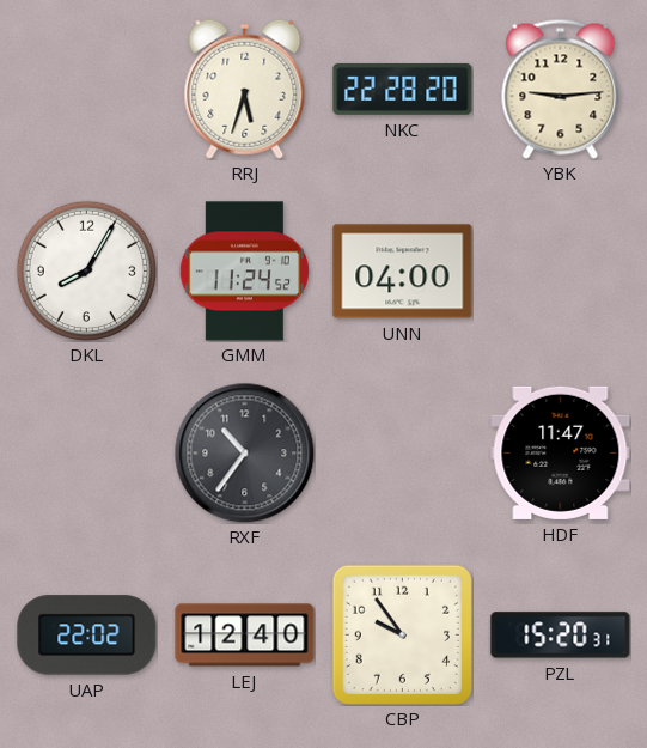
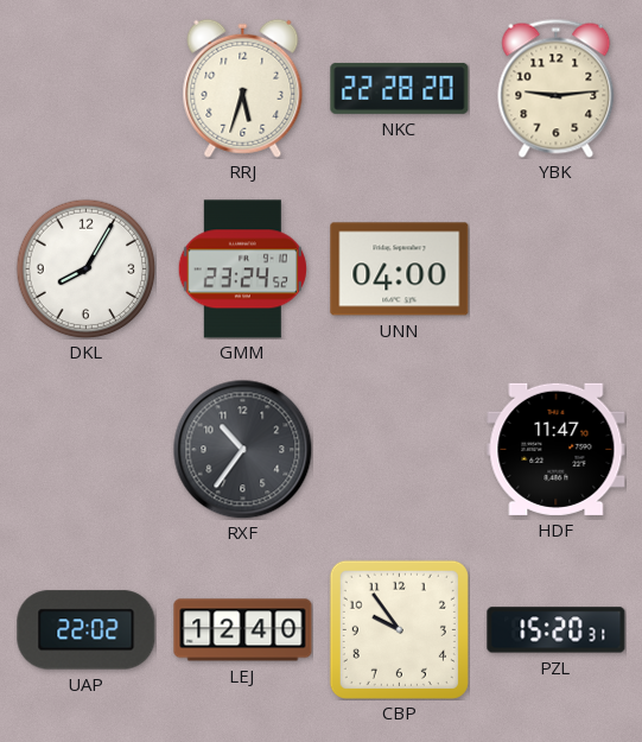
GMM: 11:24 -> 23:24
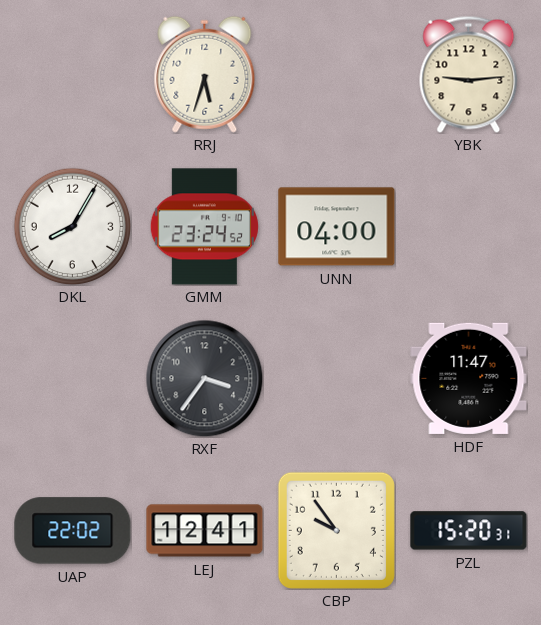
NKC: 22:28 -> none
RXF: 10:36 -> 3:36
LEJ: 12:40 -> 12:41
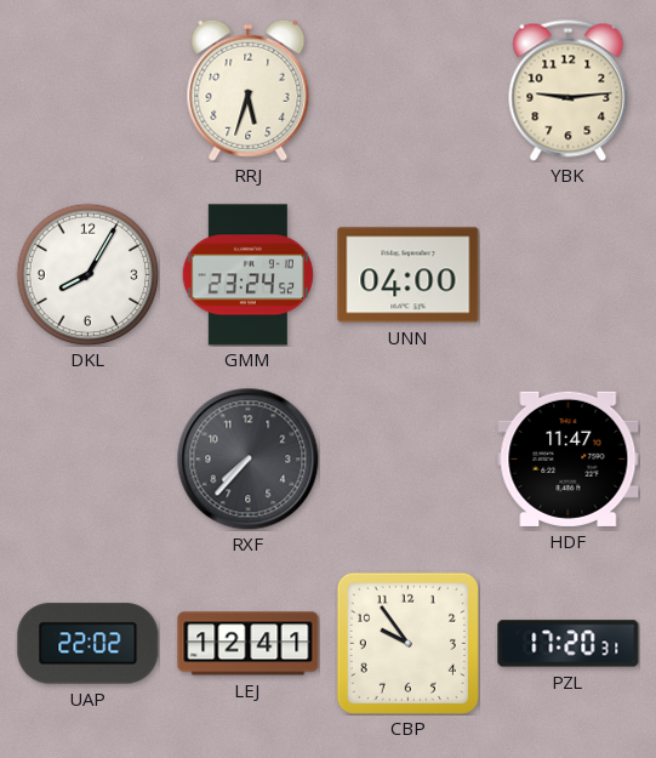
RXF: 3:36 -> 7:37
PZL: 15:20 -> 17:20
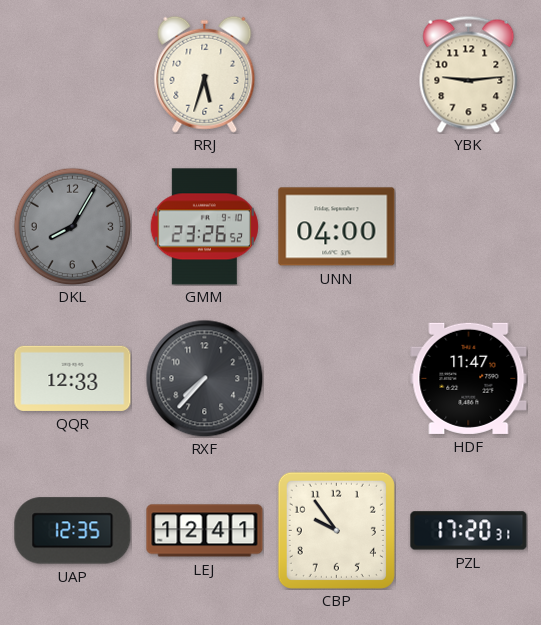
DKL dial: white -> grey
GMM: 23:24 -> 23:26
QQR: none -> 12:33
UAP: 22:02 -> 12:35
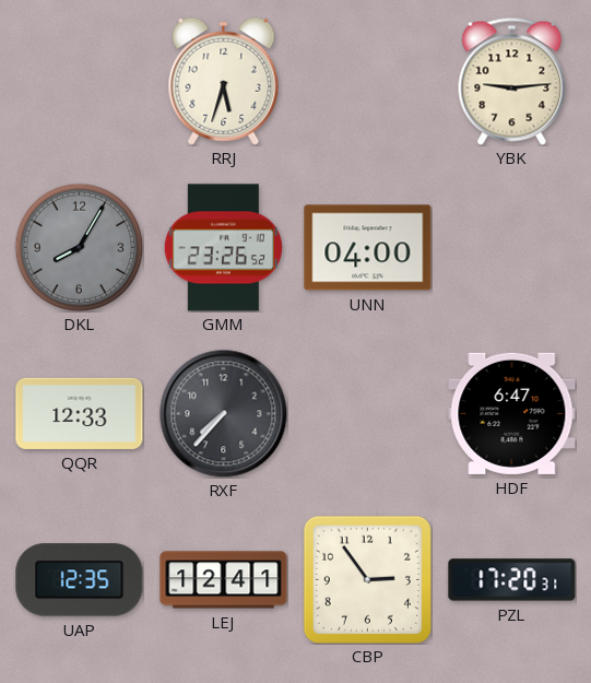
HDF: 11:47 -> 6:47
CBP: 9:54 -> 2:54
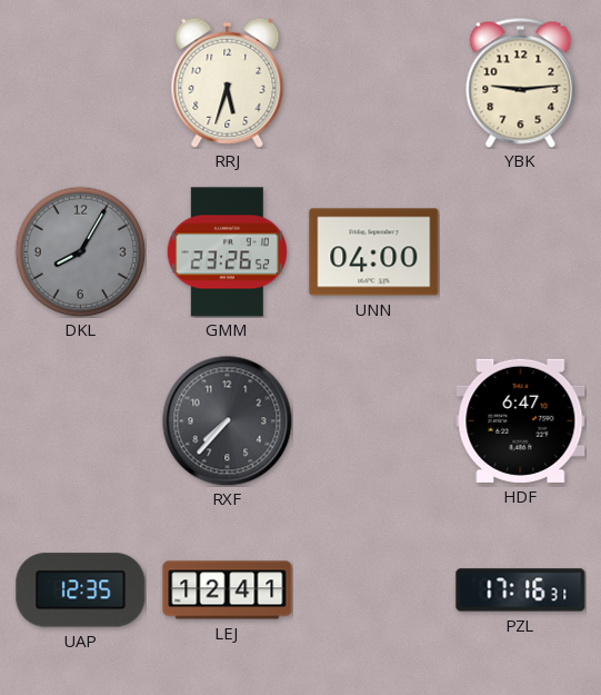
QQR: 12:33 -> none
CBP: 2:54 -> none
PZL: 17:20 -> 17:16
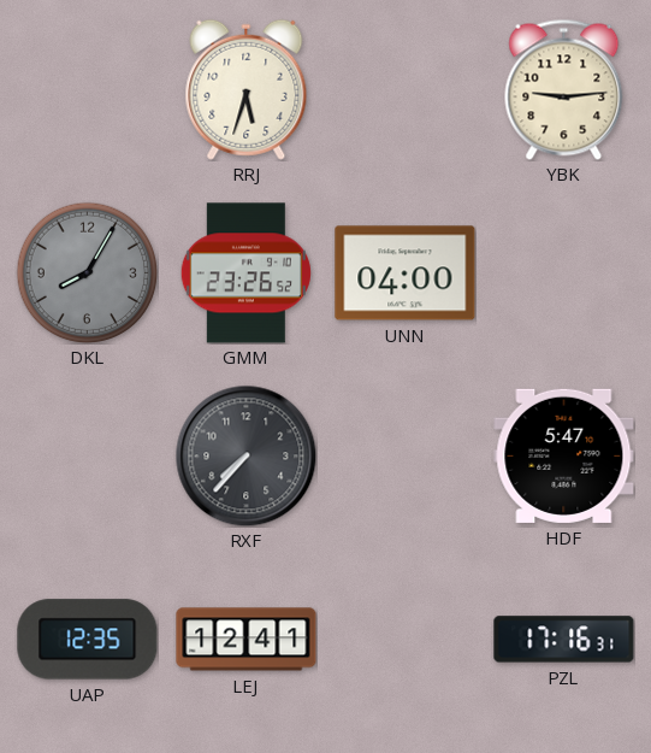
HDF: 6:47 -> 5:47
